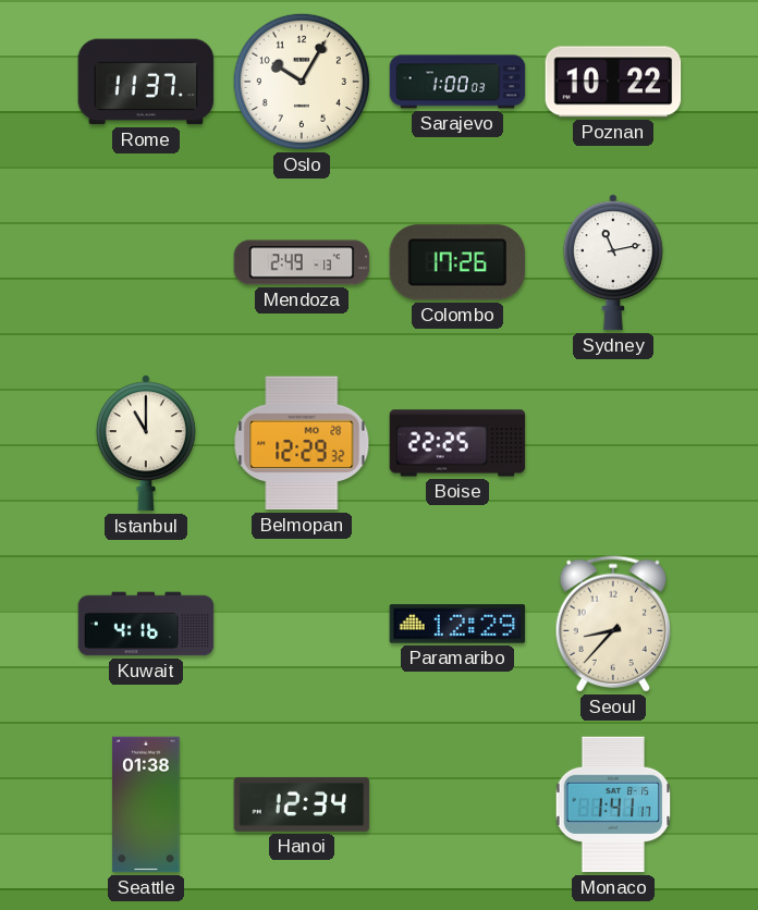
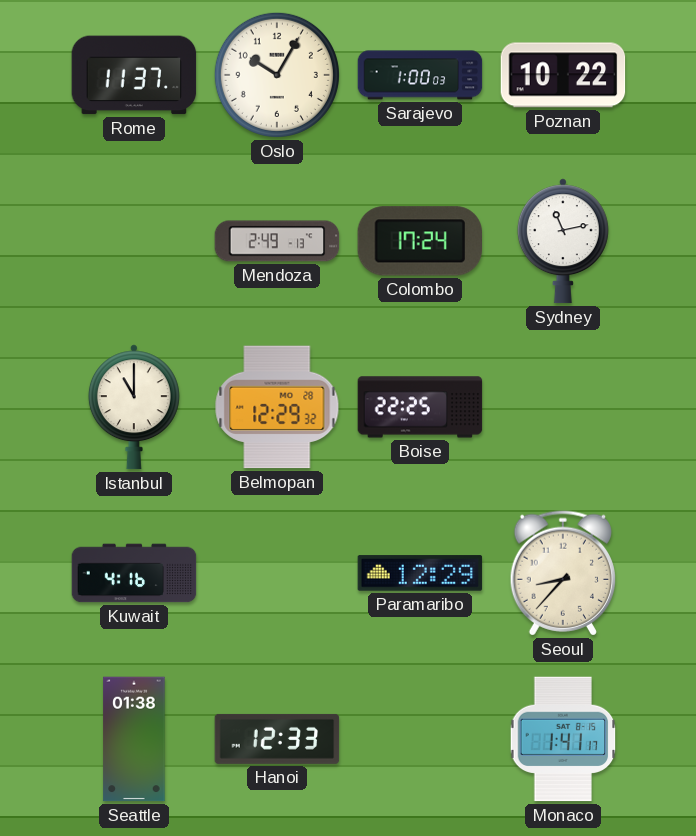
Colombo: 17:26 -> 17:24
Hanoi: 12:34 -> 12:33
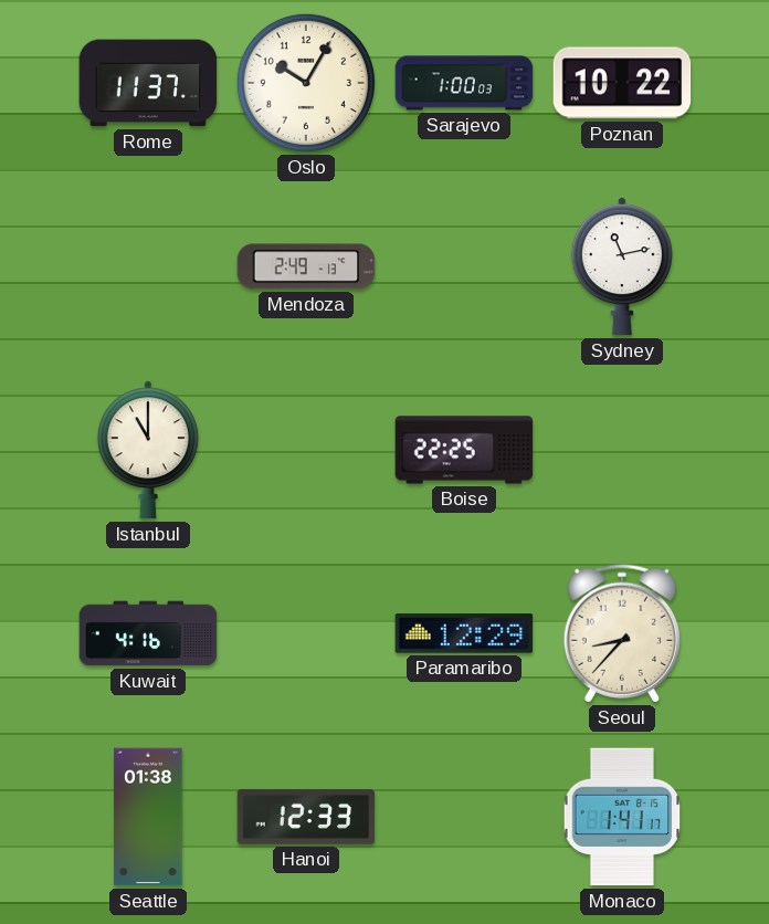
Colombo: 17:24 -> none
Belmopan: 12:29 -> none
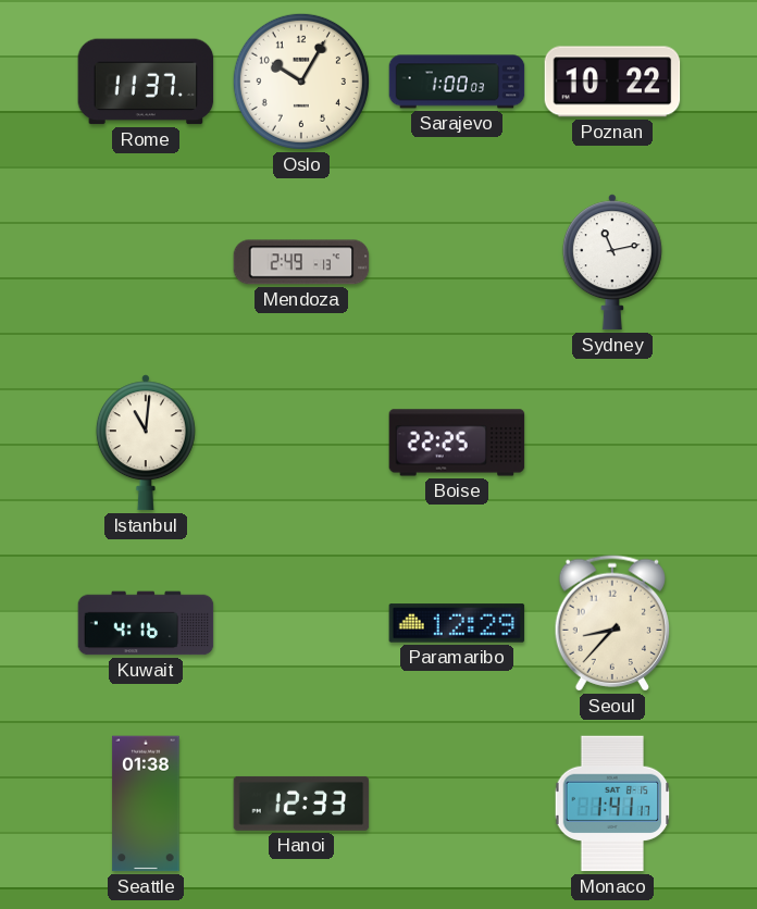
Istanbul: 11:00 -> 11:01
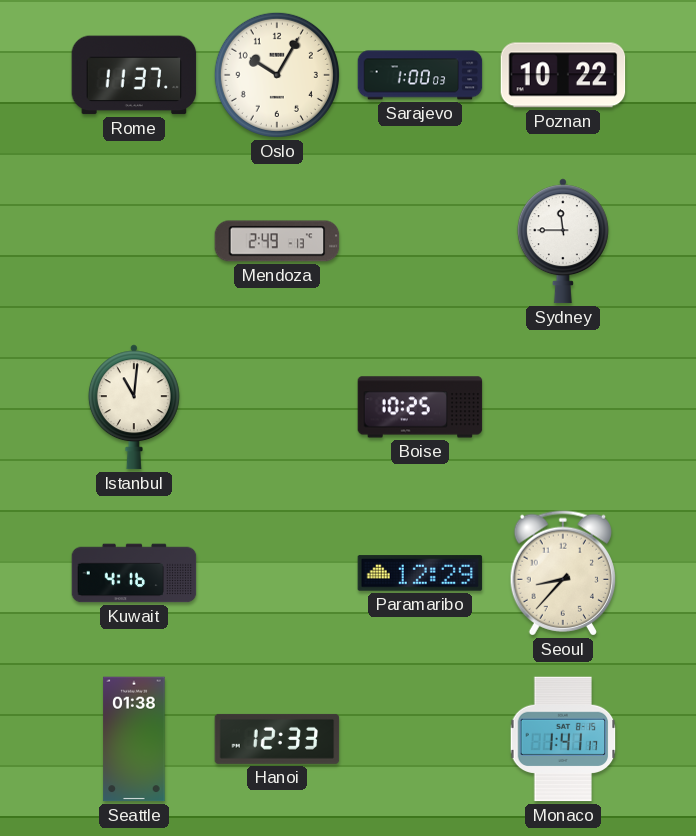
Sydney: 11:13 -> 11:45
Boise: 22:25 -> 10:25
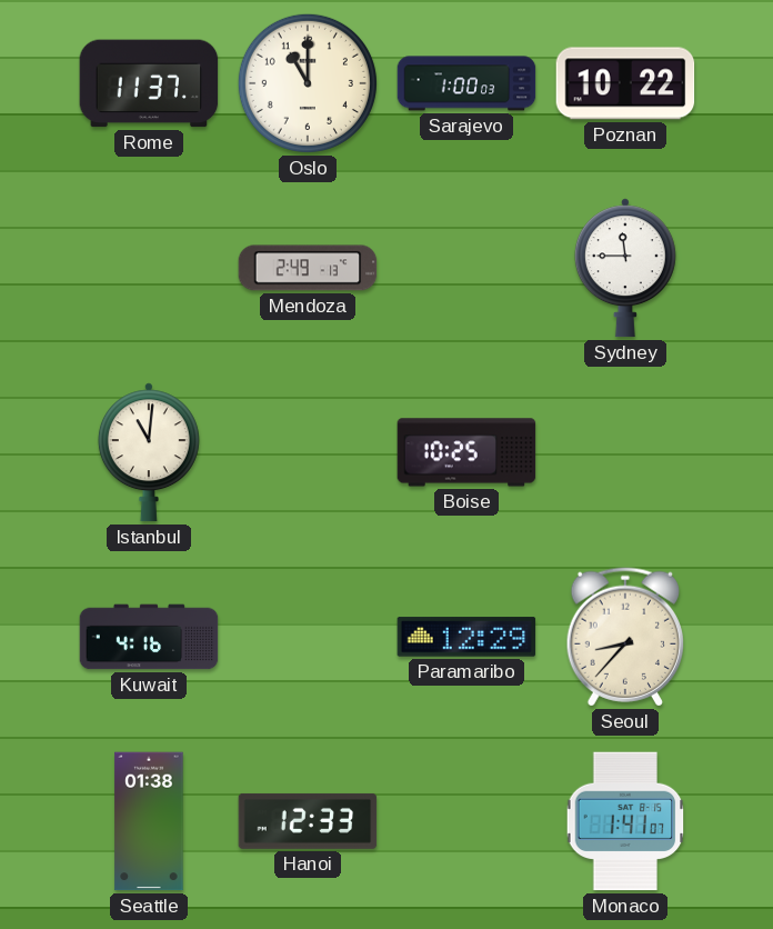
Oslo: 10:05 -> 11:00
Monaco: 1:41:17 -> 1:41:07
